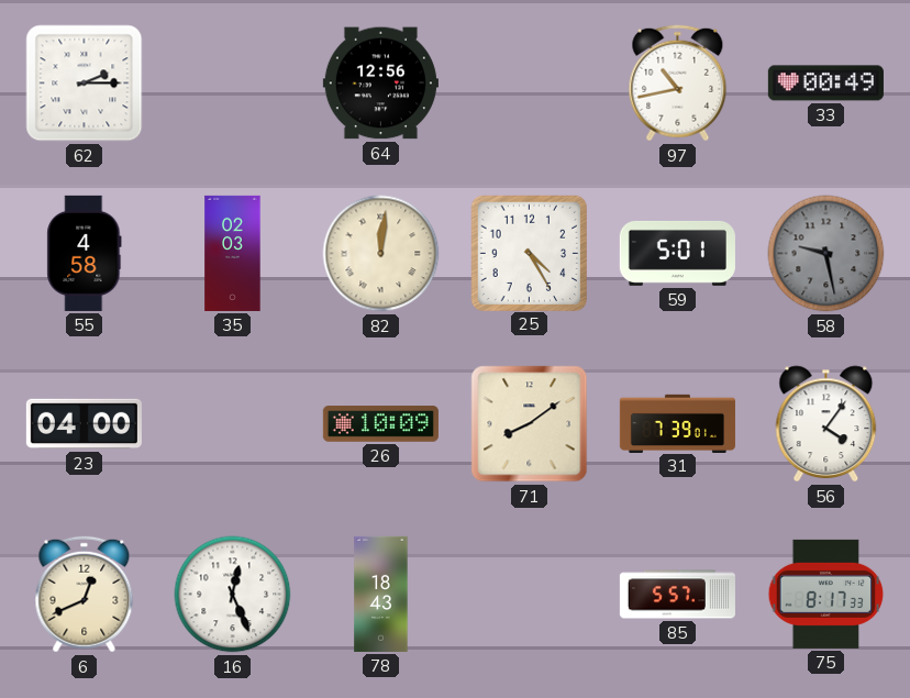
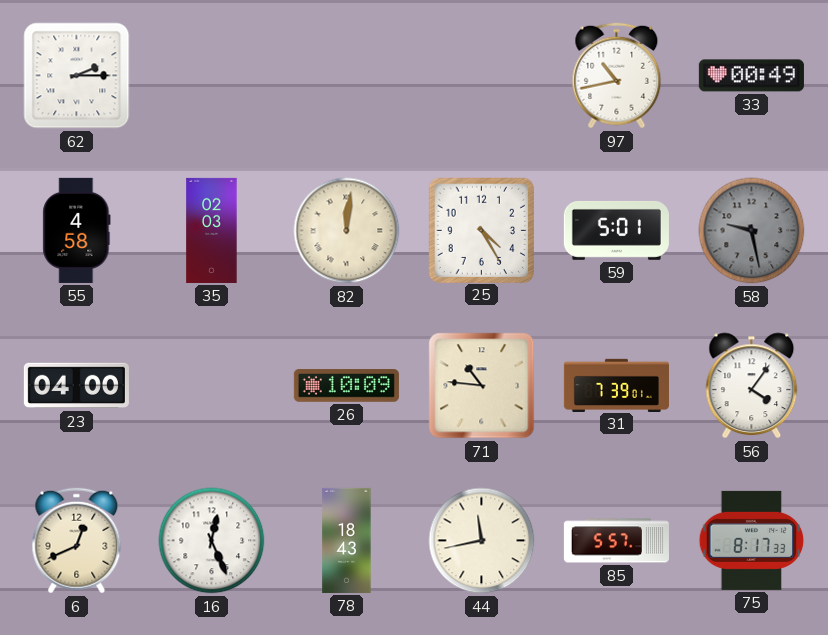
64: 12:56 -> none
71: 8:09 -> 10:46
44: none -> 11:43
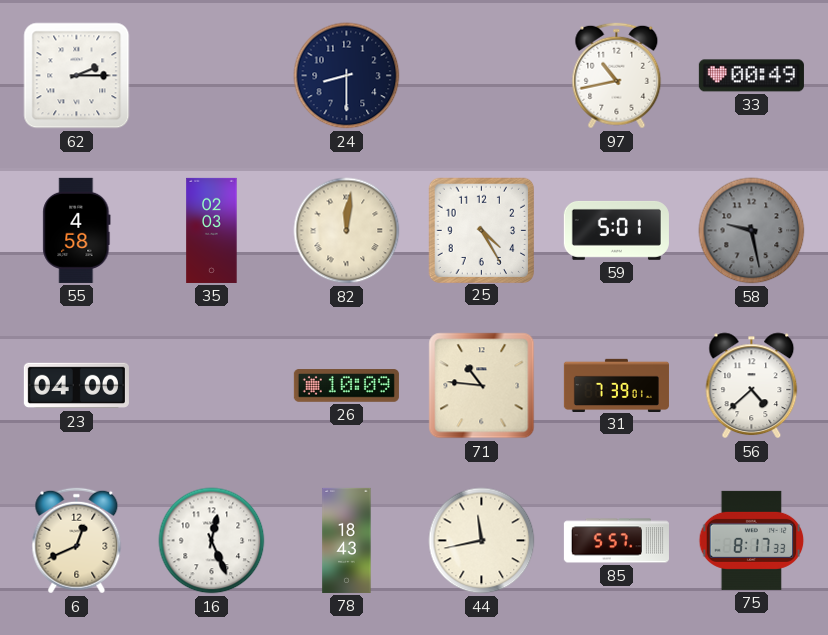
24: none -> 8:30
56: 4:06 -> 4:38
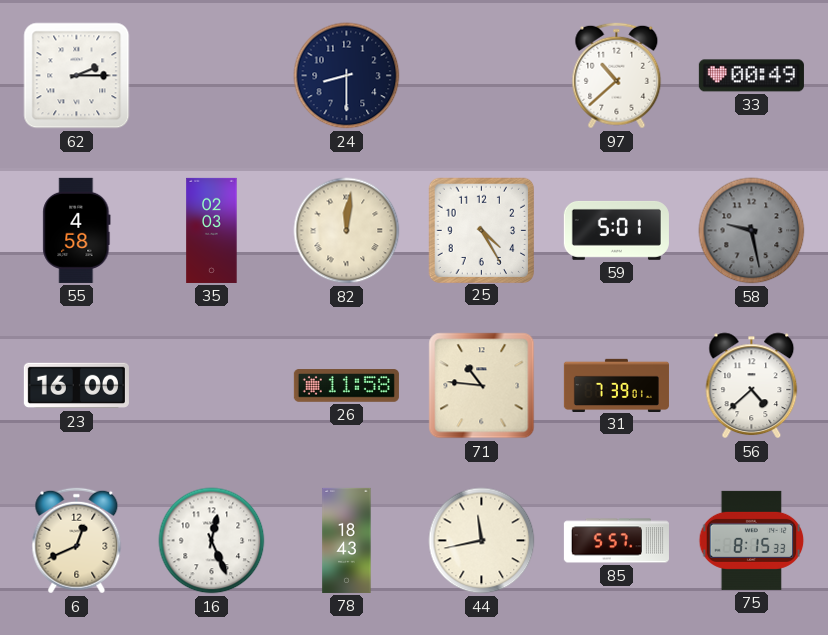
97: 10:43 -> 10:38
23: 04:00 -> 16:00
26: 10:09 -> 11:58
75: 8:17 -> 8:15
